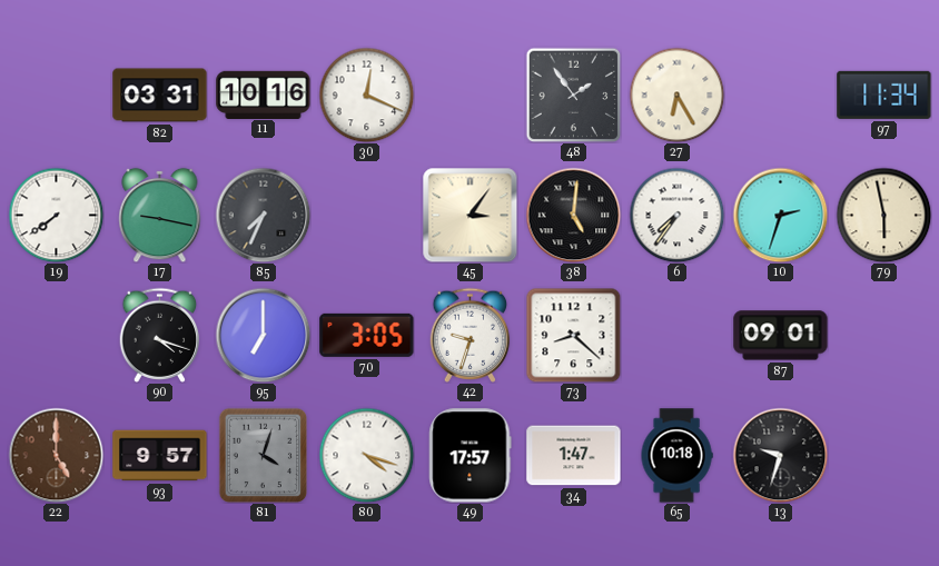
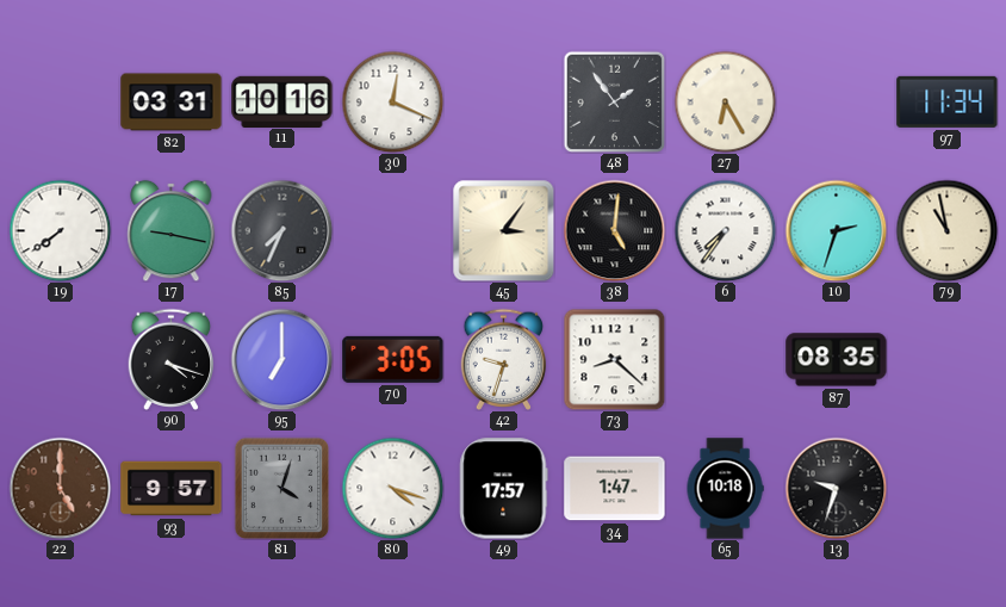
79: 5:58 -> 10:58
87: 09:01 -> 08:35
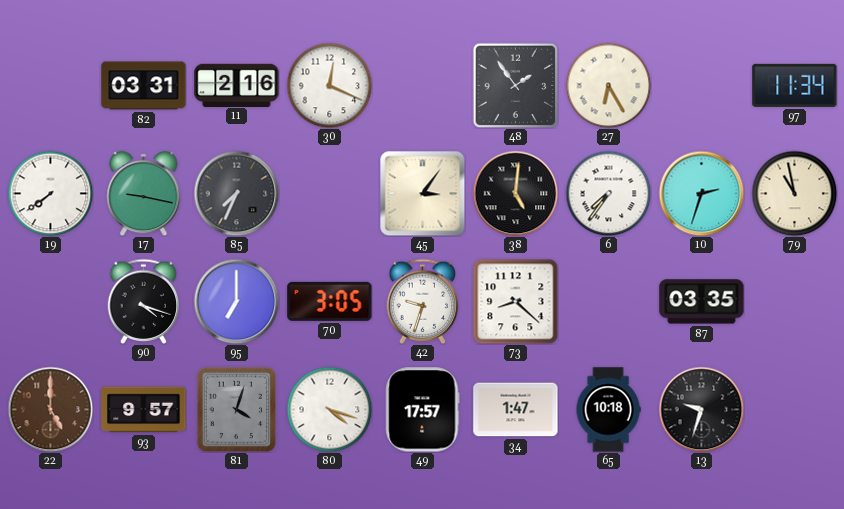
11: 10:16 -> 2:16
87: 08:35 -> 03:35
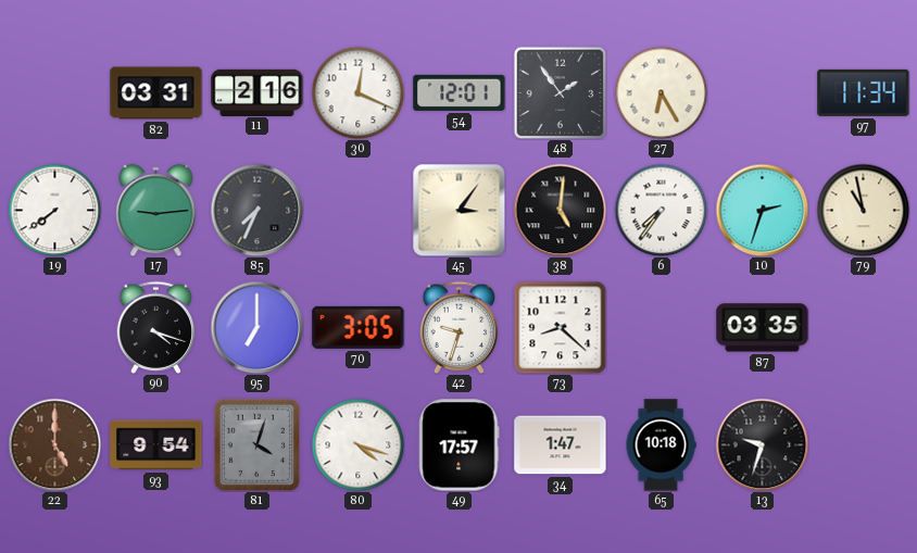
54: none -> 12:01
17: 9:17 -> 9:14
93: 9:57 -> 9:54
